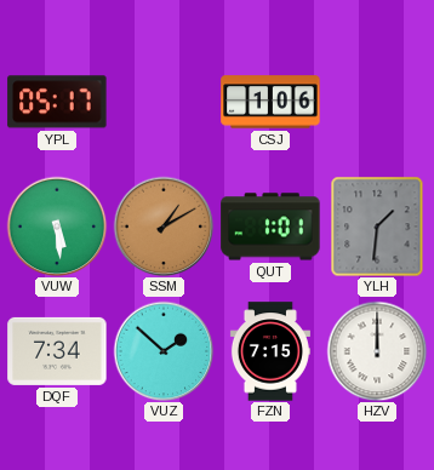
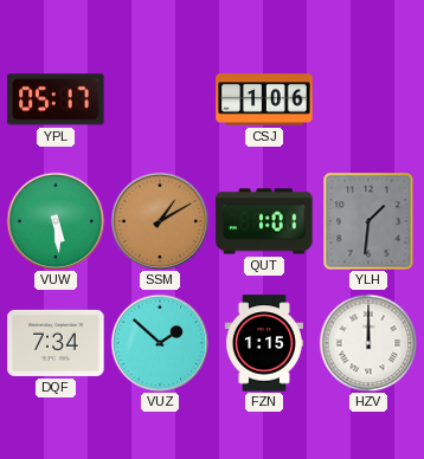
FZN: 7:15 -> 1:15
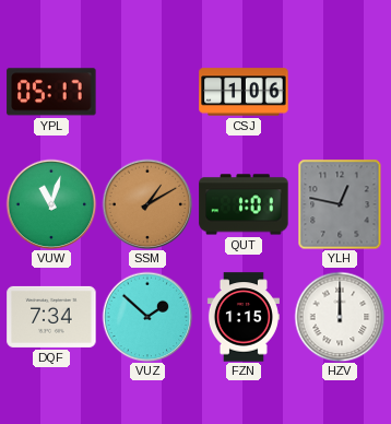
VUW: 5:29 -> 11:03
YLH: 1:31 -> 12:47
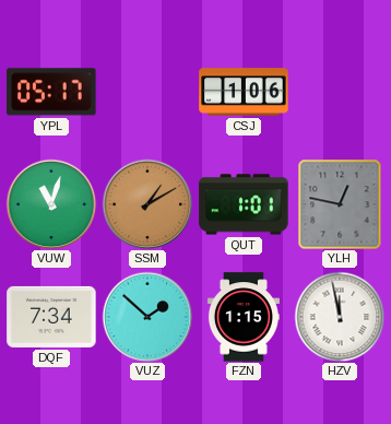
HZV: 12:00 -> 11:58
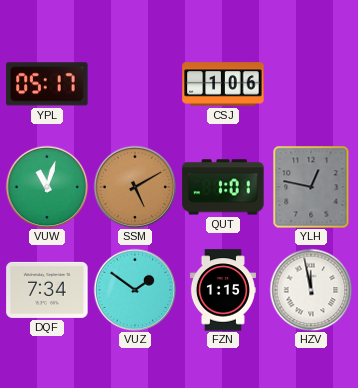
SSM: 1:10 -> 5:10
VUZ: 1:52 -> 1:51
